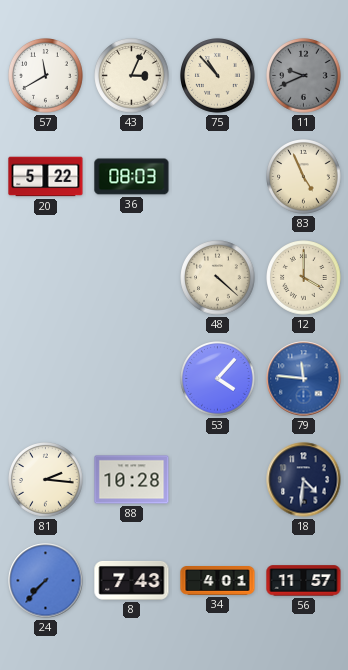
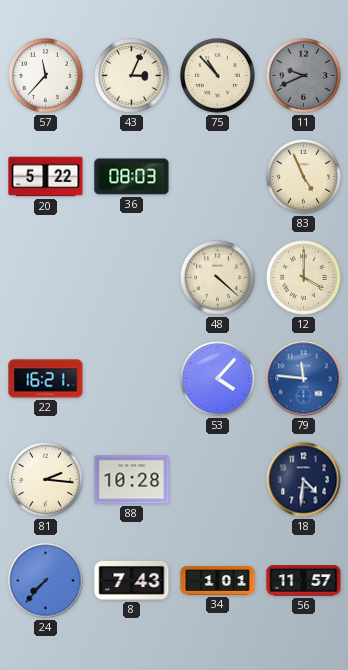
57: 11:40 -> 11:37
22: none -> 16:21
34: 4:01 -> 1:01
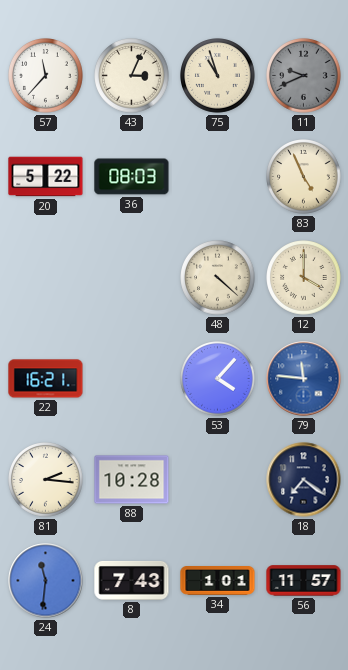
75: 10:53 -> 10:57
18: 4:31 -> 7:21
24: 7:37 -> 11:31
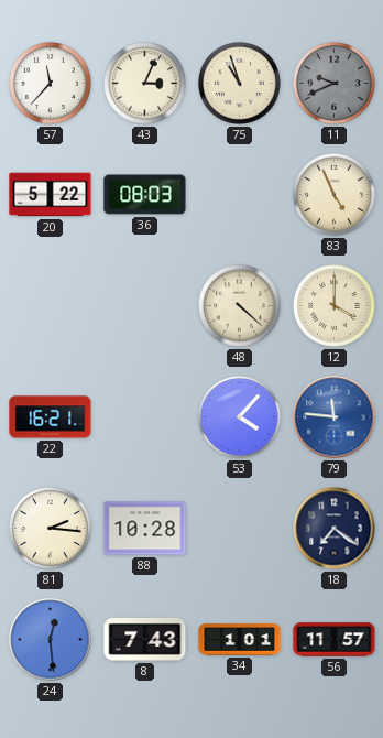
24: 11:31 -> 12:29
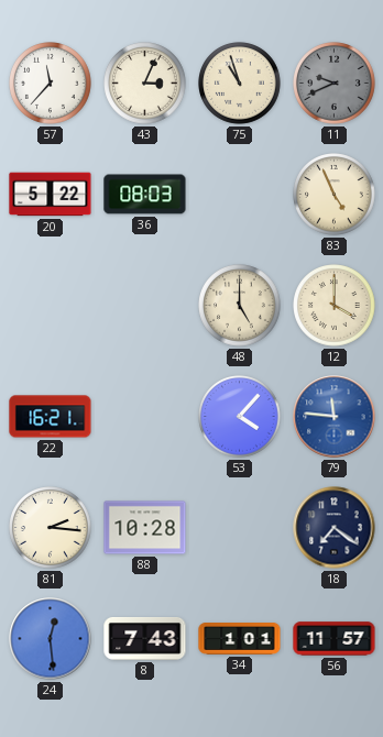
48: 4:22 -> 5:00
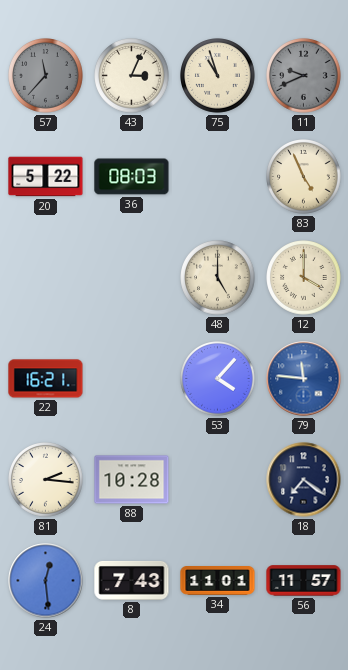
57 dial: white -> grey
34: 1:01 -> 11:01
